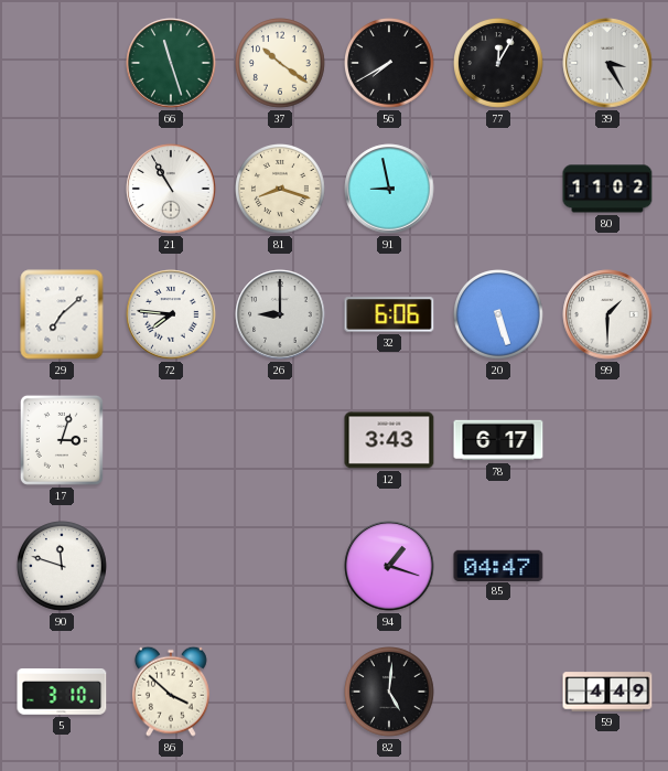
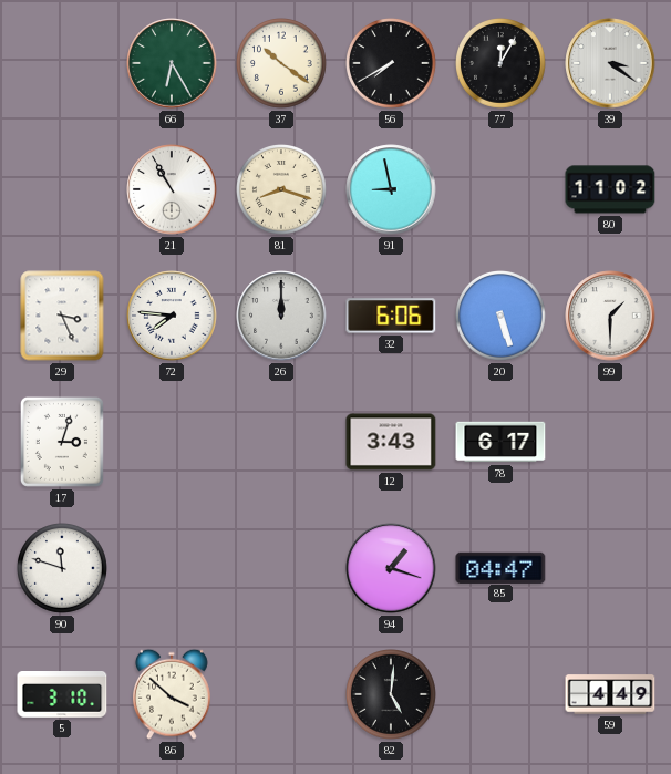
66: 11:27 -> 6:25
39: 3:25 -> 3:21
29: 7:08 -> 3:26
26: 9:00 -> 12:00
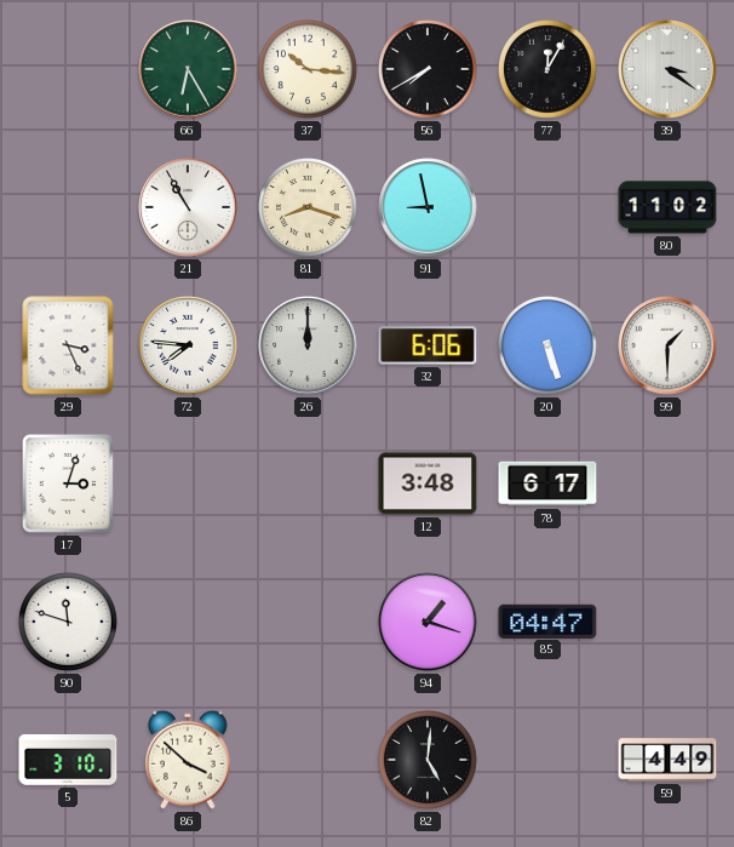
37: 10:21 -> 10:16
12: 3:43 -> 3:48
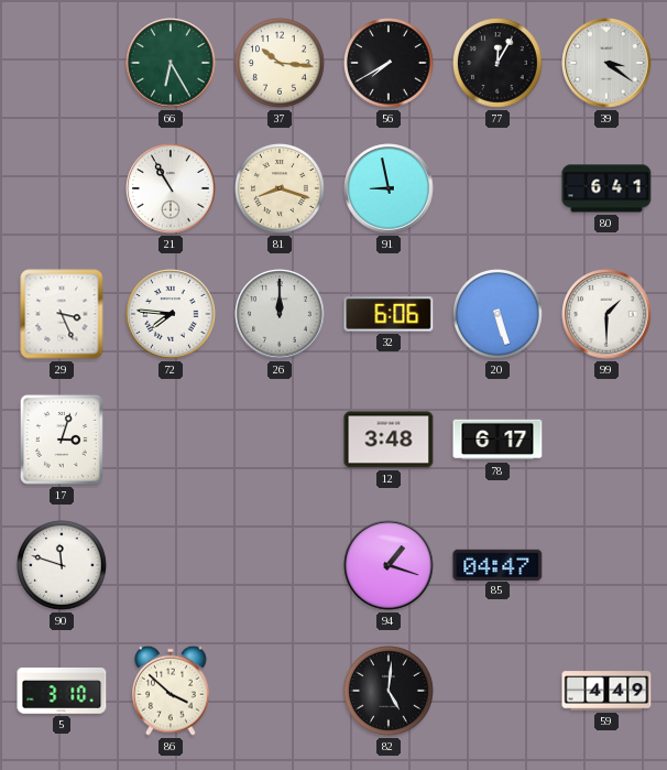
80: 11:02 -> 6:41
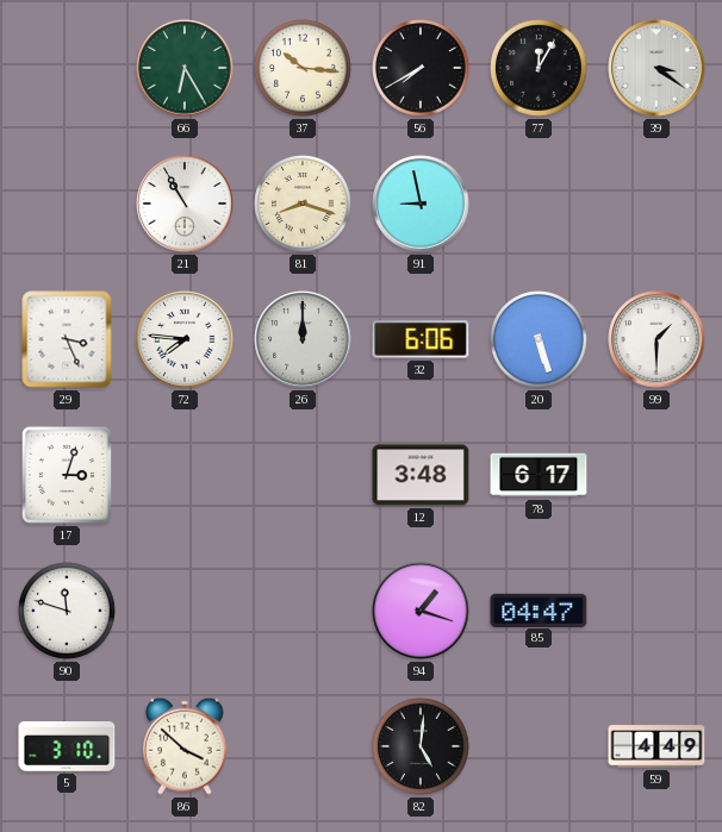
80: 6:41 -> none
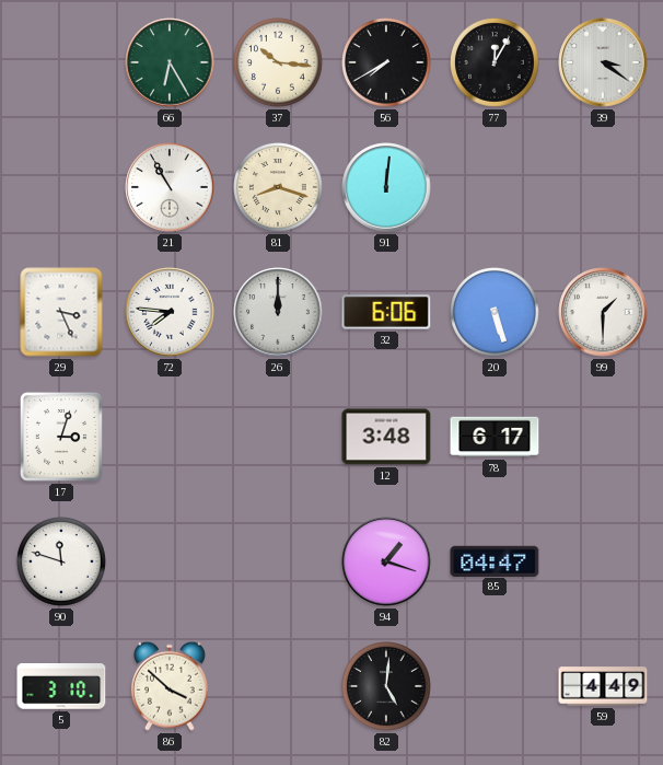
91: 8:58 -> 12:01
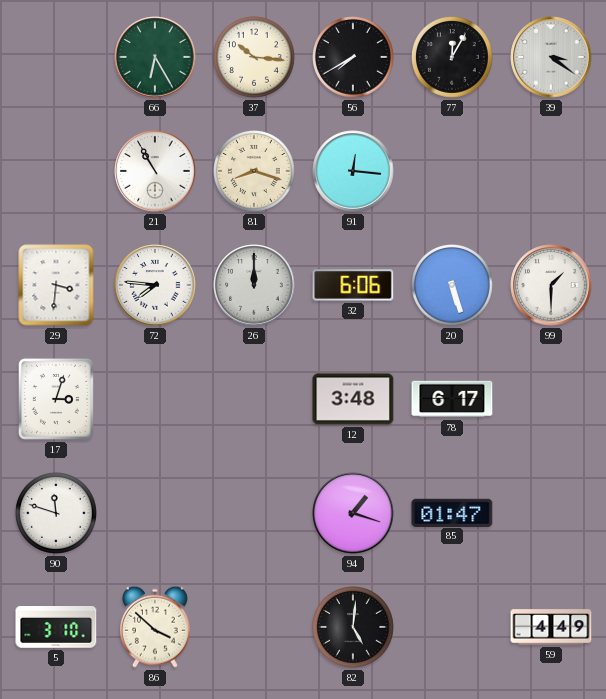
91: 12:01 -> 12:16
29: 3:26 -> 3:31
85: 04:47 -> 01:47
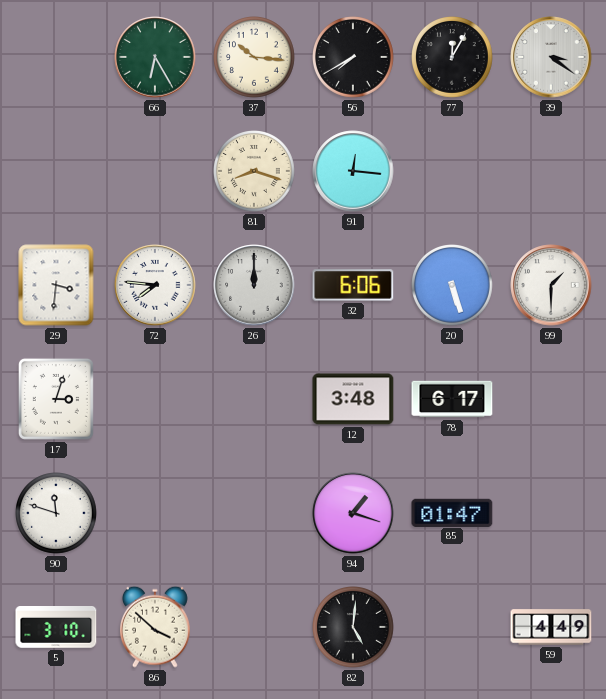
21: 10:55 -> none
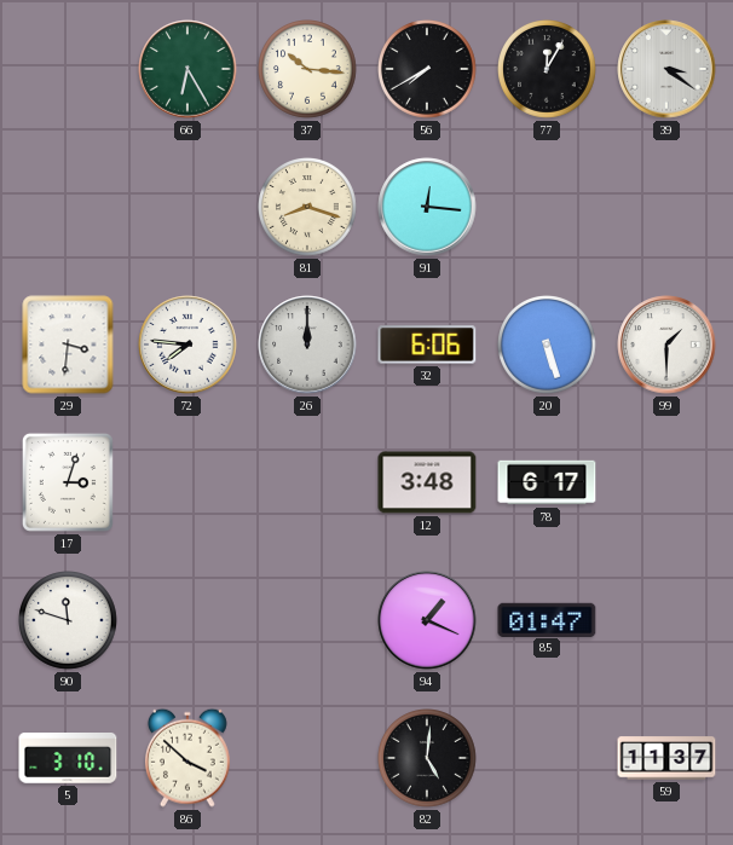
94: 1:18 -> 1:19
59: 4:49 -> 11:37
